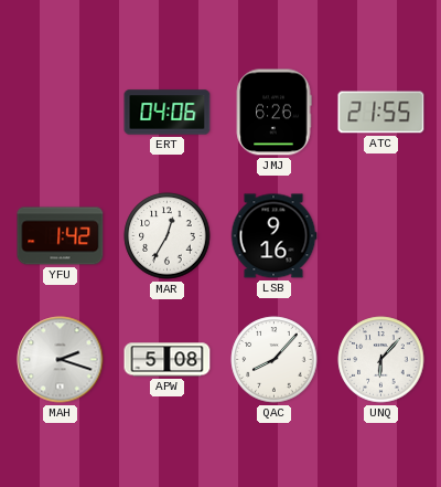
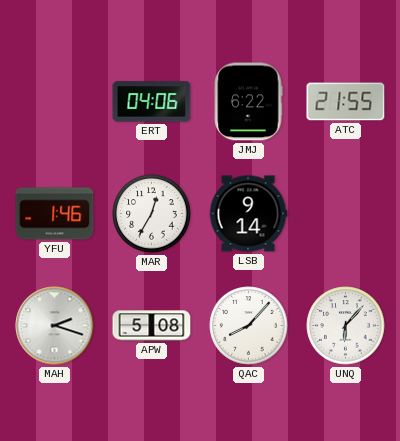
JMJ: 6:26 -> 6:22
YFU: 1:42 -> 1:46
LSB: 9:16 -> 9:14
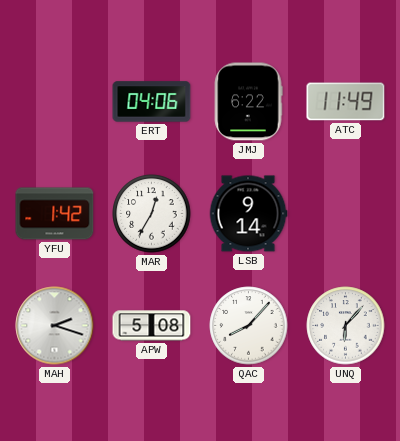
ATC: 21:55 -> 11:49
YFU: 1:46 -> 1:42
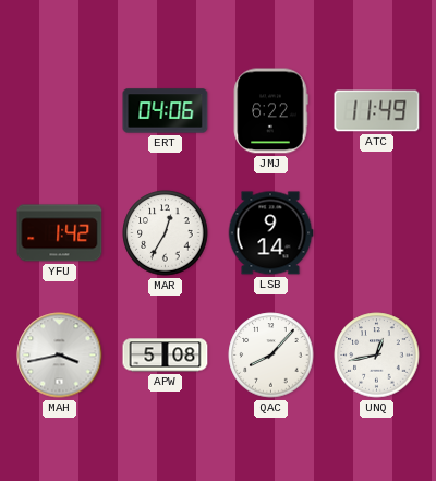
MAH: 2:18 -> 3:43
UNQ: 6:07 -> 12:43
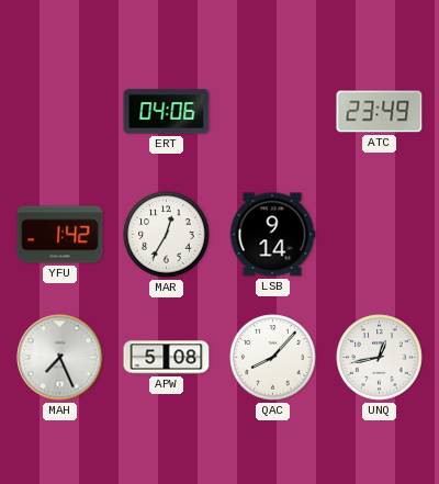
JMJ: 6:22 -> none
ATC: 11:49 -> 23:49
MAH: 3:43 -> 7:26
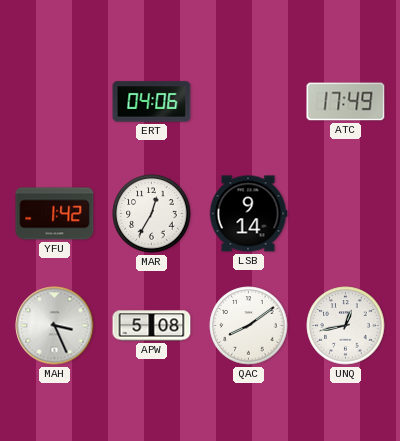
ATC: 23:49 -> 17:49
MAH: 7:26 -> 3:26
QAC: 8:07 -> 8:09
